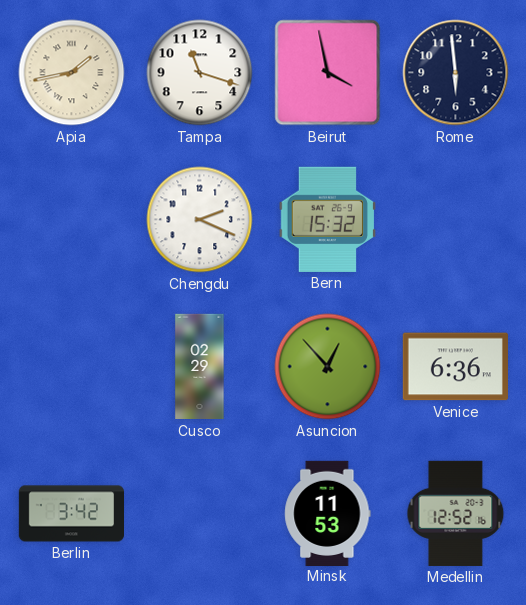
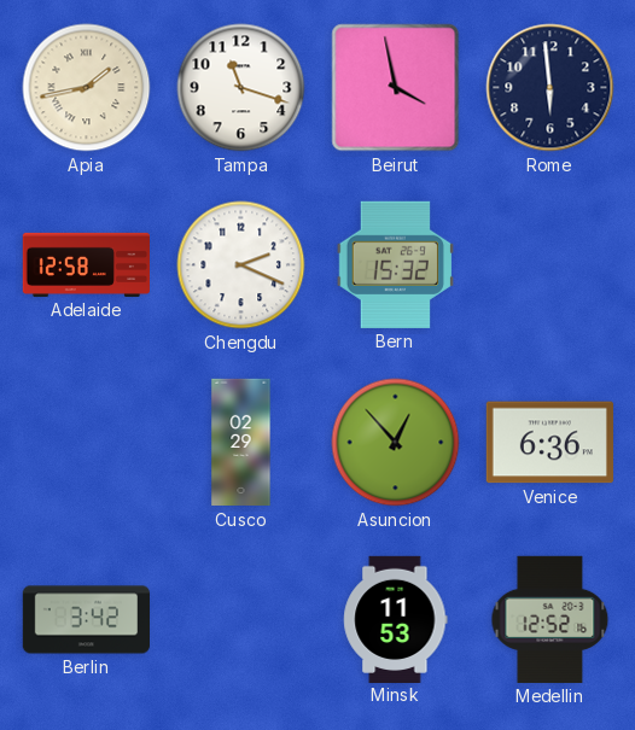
Adelaide: none -> 12:58
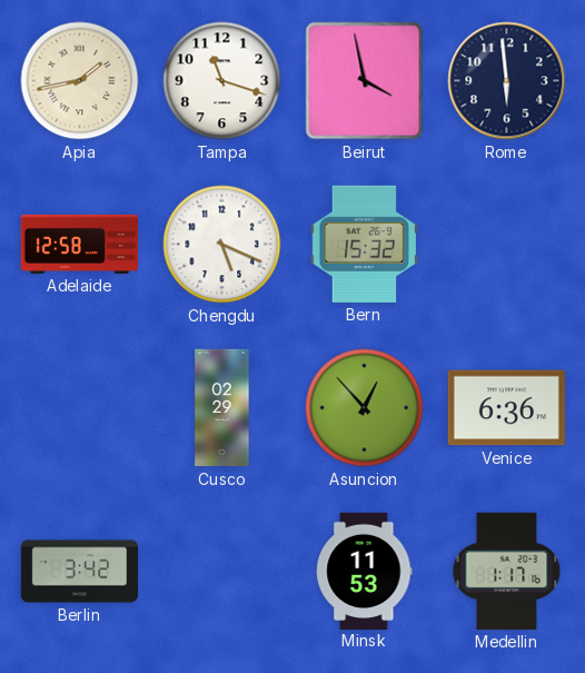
Chengdu: 2:19 -> 5:19
Medellin: 12:52 -> 1:17
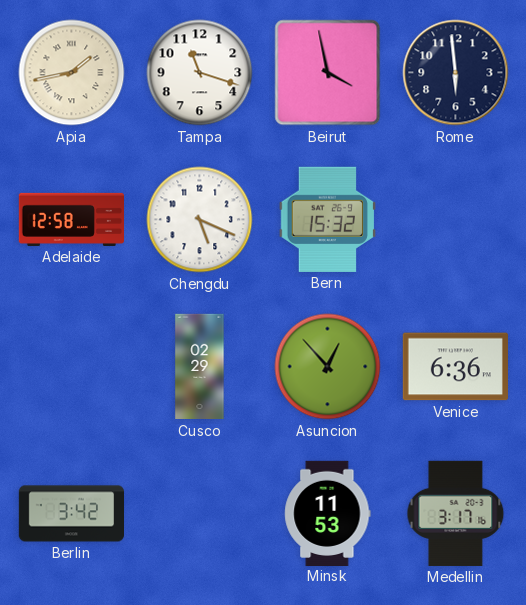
Medellin: 1:17 -> 3:17
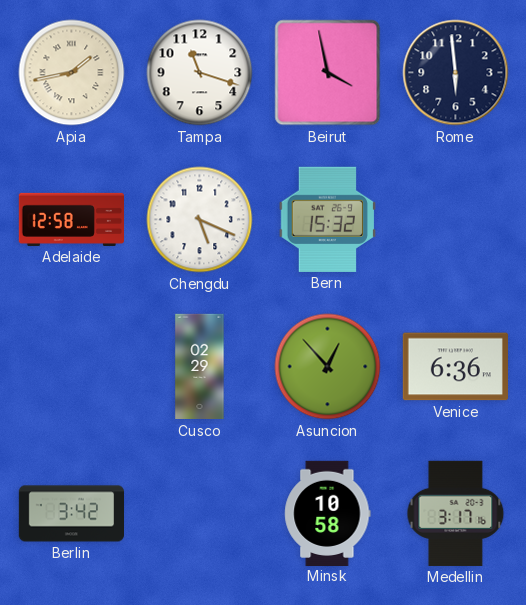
Minsk: 11:53 -> 10:58
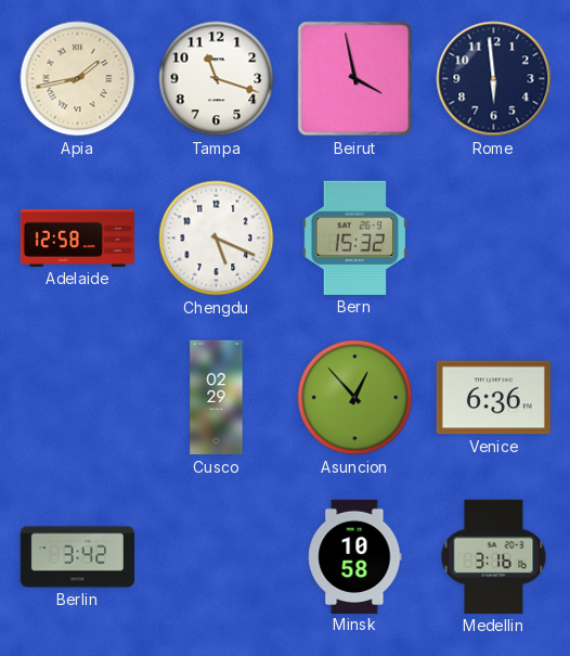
Medellin: 3:17 -> 3:16
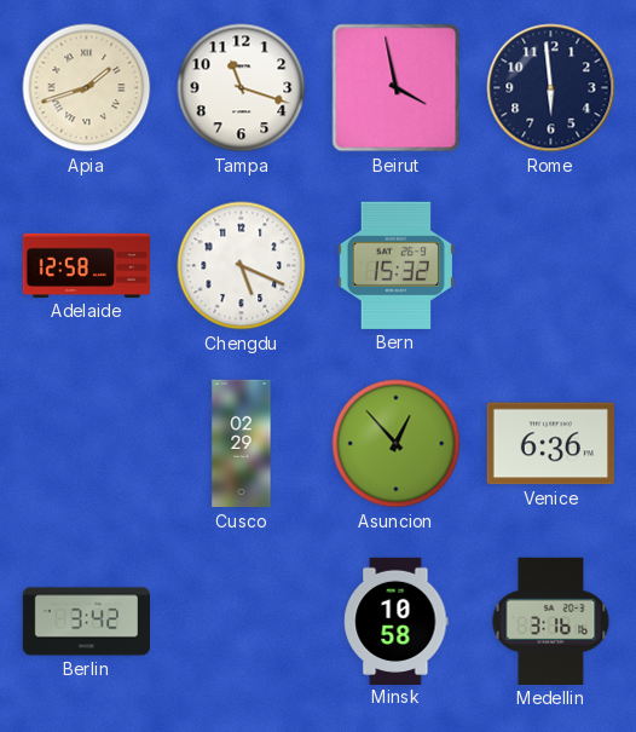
Apia: 1:43 -> 1:42
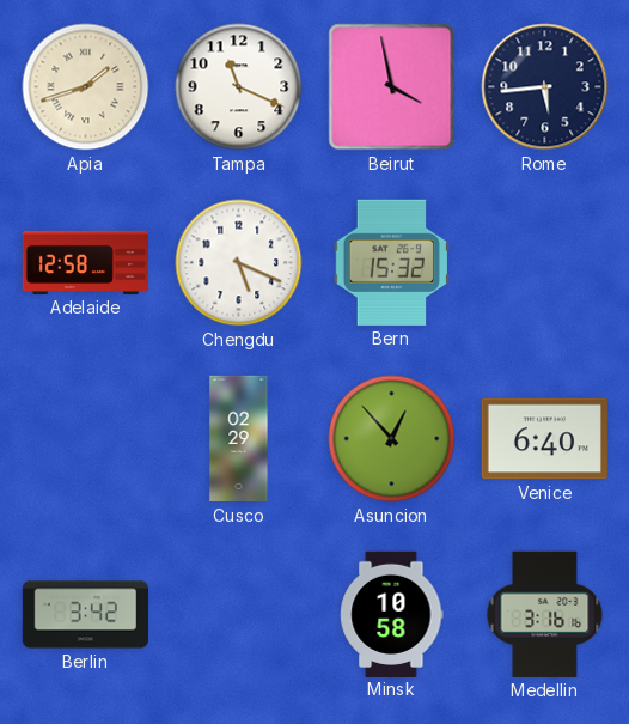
Tampa: 11:18 -> 11:19
Rome: 5:59 -> 5:44
Venice: 6:36 -> 6:40
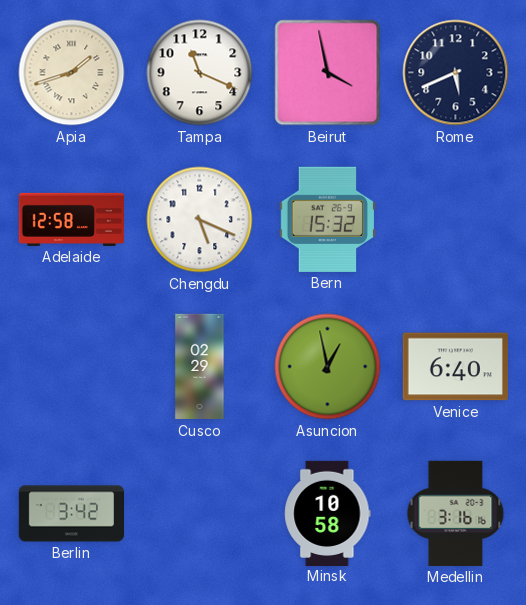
Rome: 5:44 -> 5:41
Asuncion: 12:53 -> 12:58
